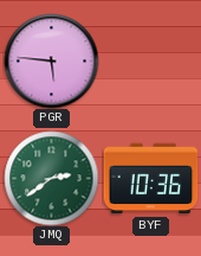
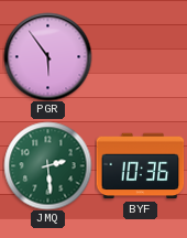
PGR: 5:46 -> 5:54
JMQ: 2:39 -> 2:29
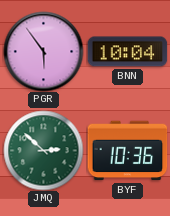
BNN: none -> 10:04
JMQ: 2:29 -> 2:52
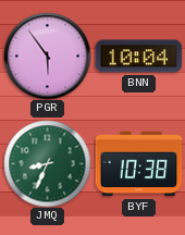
JMQ: 2:52 -> 8:34
BYF: 10:36 -> 10:38
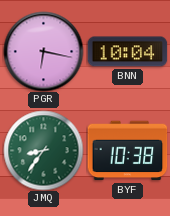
PGR: 5:54 -> 6:17
JMQ: 8:34 -> 8:36
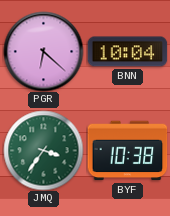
PGR: 6:17 -> 6:22
JMQ: 8:36 -> 3:36
